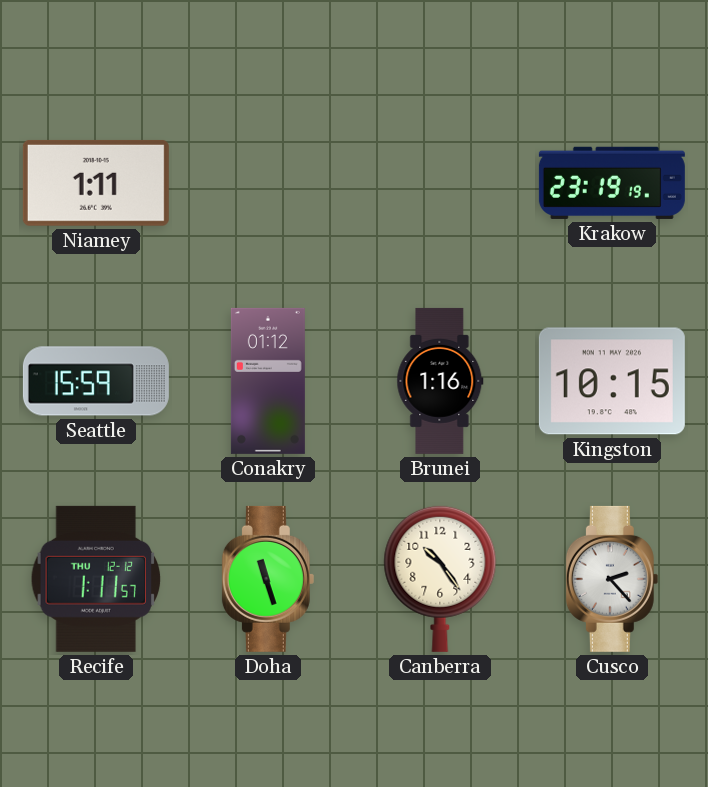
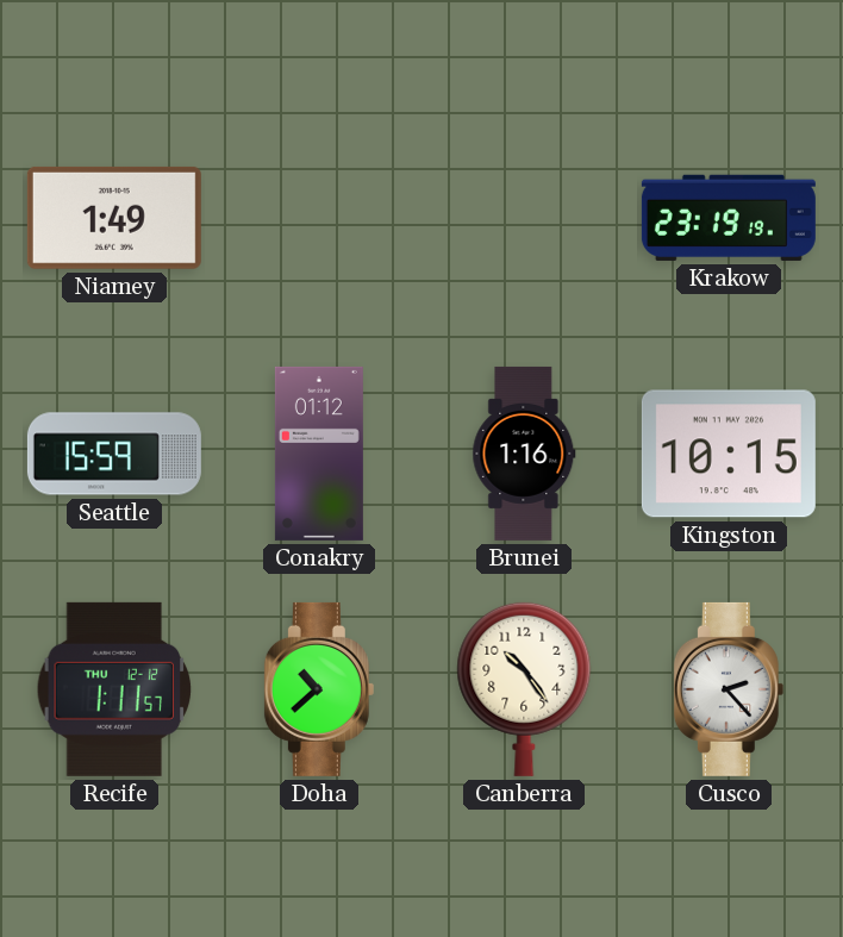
Niamey: 1:11 -> 1:49
Doha: 11:27 -> 10:38
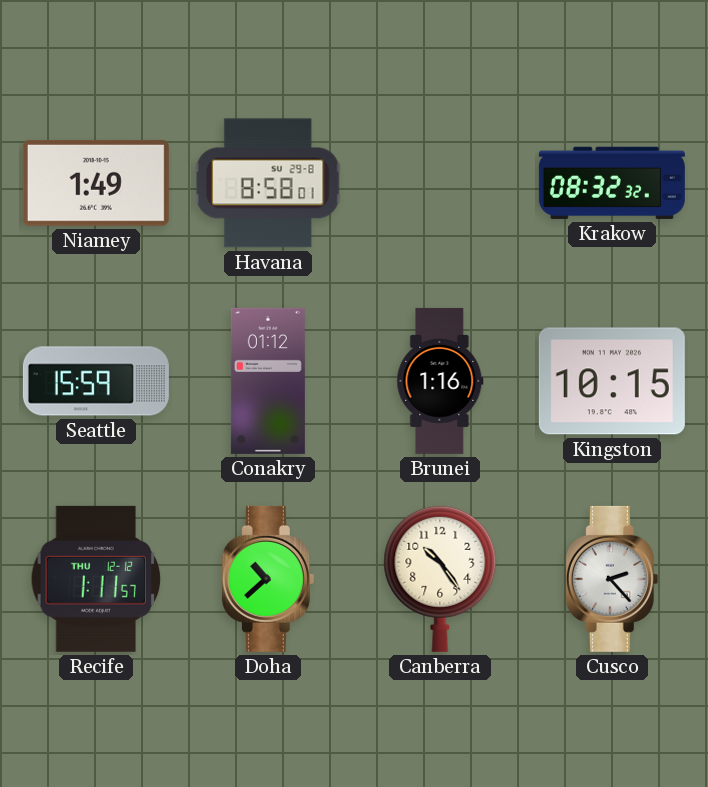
Havana: none -> 8:58
Krakow: 23:19 -> 08:32
